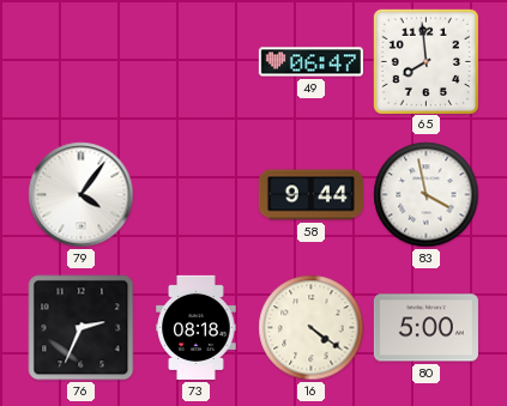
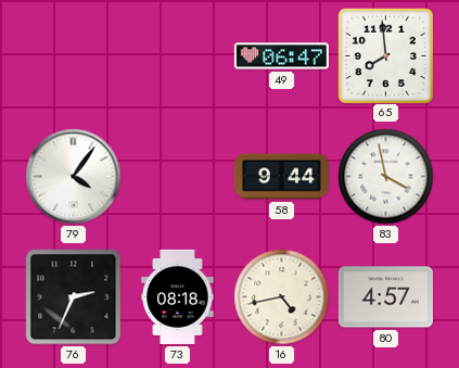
16: 4:21 -> 4:43
80: 5:00 -> 4:57
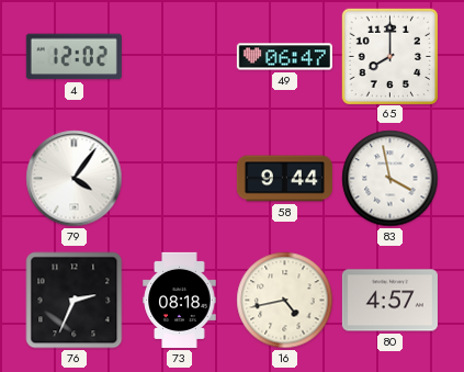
4: none -> 12:02
65: 7:59 -> 8:00
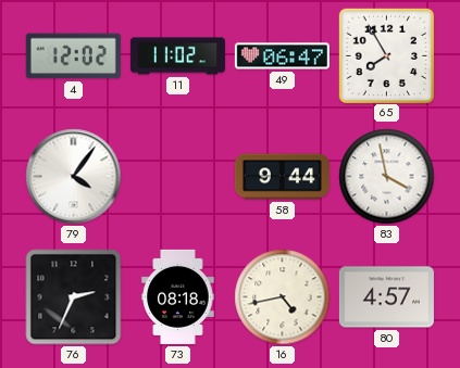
11: none -> 11:02
65: 8:00 -> 7:55
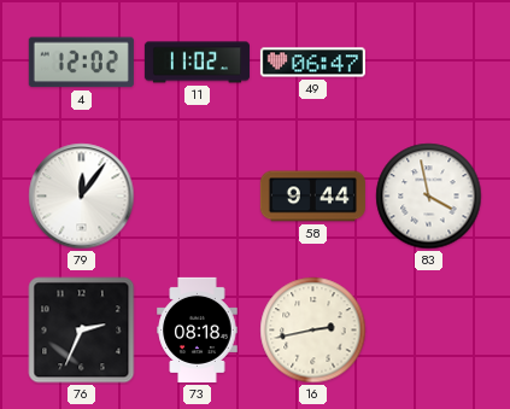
65: 7:55 -> none
79: 4:06 -> 12:06
16: 4:43 -> 2:43
80: 4:57 -> none
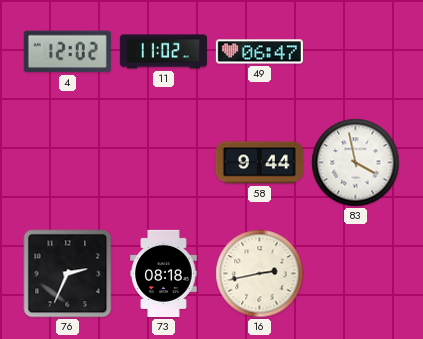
79: 12:06 -> none
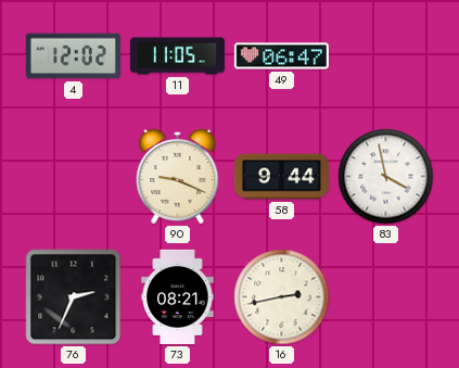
11: 11:02 -> 11:05
90: none -> 9:19
73: 08:18 -> 08:21
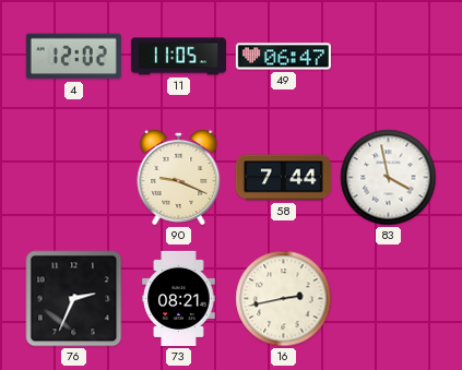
58: 9:44 -> 7:44
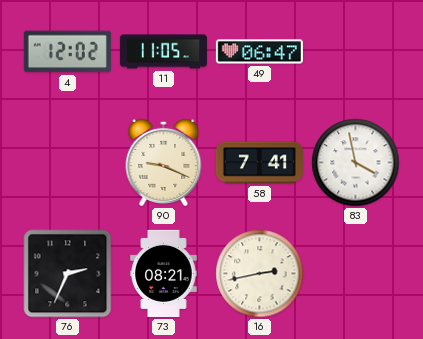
58: 7:44 -> 7:41
